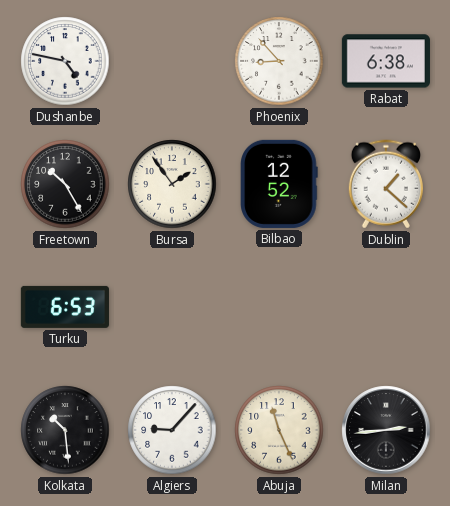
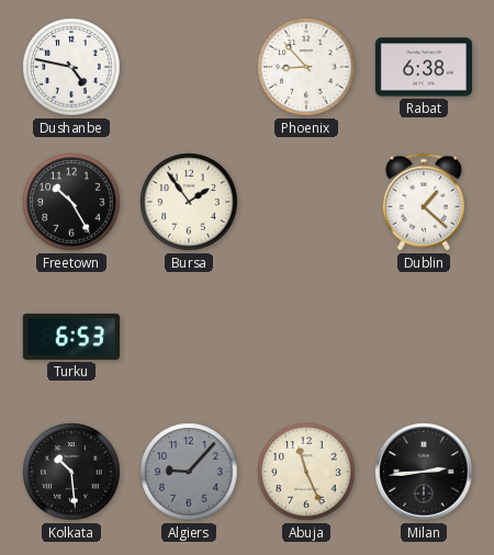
Bilbao: 12:52 -> none
Algiers dial: white -> grey
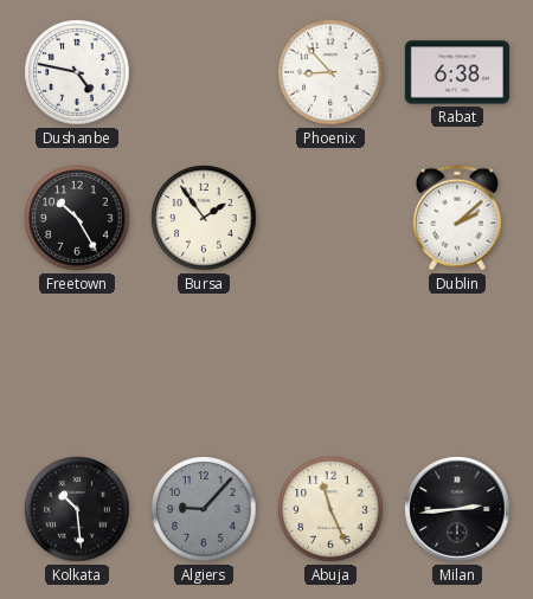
Dublin: 1:22 -> 2:08
Turku: 6:53 -> none
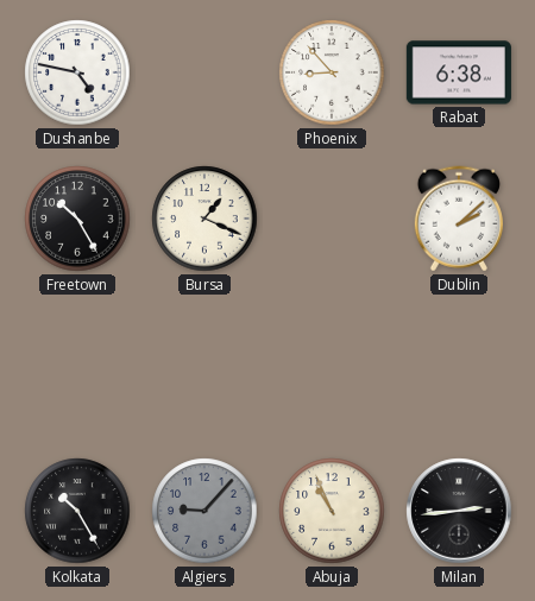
Bursa: 1:54 -> 1:19
Kolkata: 10:29 -> 10:25
Abuja: 11:26 -> 10:56
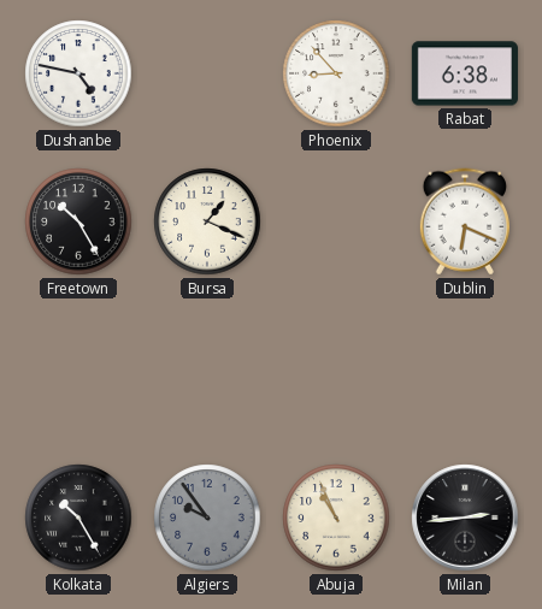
Dublin: 2:08 -> 6:19
Algiers: 9:07 -> 9:54
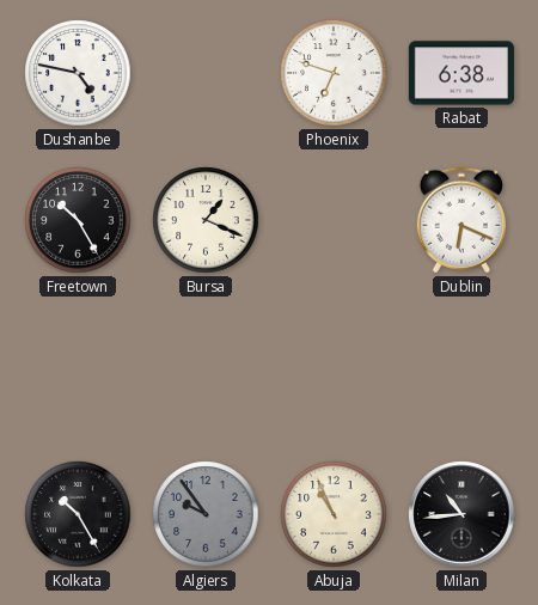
Phoenix: 8:53 -> 6:48
Milan: 2:44 -> 10:44
